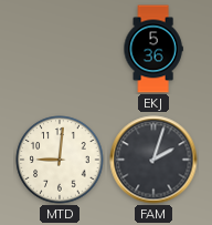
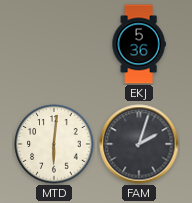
MTD: 9:01 -> 6:01
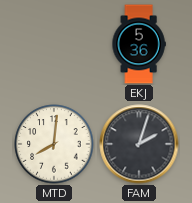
MTD: 6:01 -> 8:01
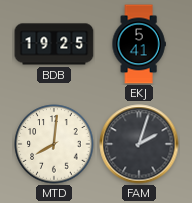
BDB: none -> 19:25
EKJ: 5:36 -> 5:41
